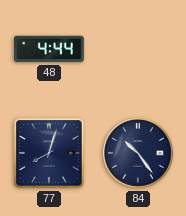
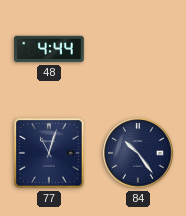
77: 8:03 -> 11:03
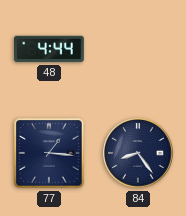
77: 11:03 -> 1:16
84: 10:24 -> 8:24
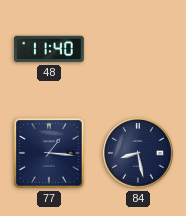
48: 4:44 -> 11:40
84: 8:24 -> 8:28
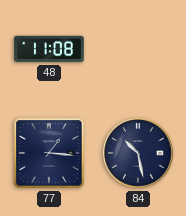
48: 11:40 -> 11:08
84: 8:28 -> 10:28
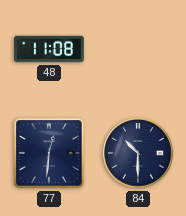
77: 1:16 -> 12:31
84: 10:28 -> 10:30
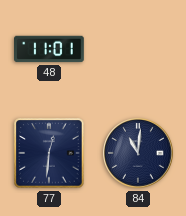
48: 11:08 -> 11:01
84: 10:30 -> 11:01
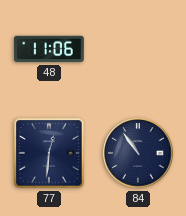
48: 11:01 -> 11:06
84: 11:01 -> 10:54
